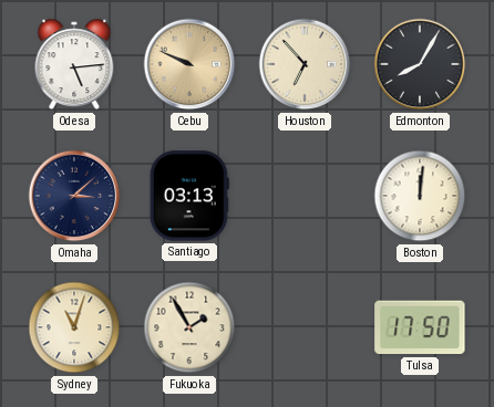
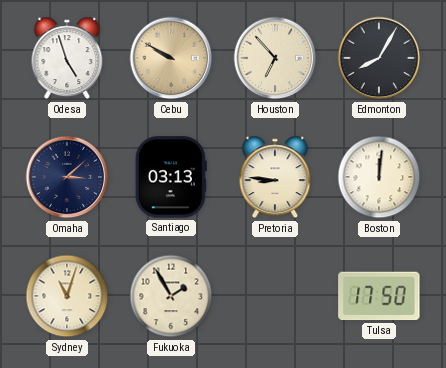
Odesa: 5:14 -> 4:57
Cebu: 9:49 -> 9:50
Pretoria: none -> 8:46
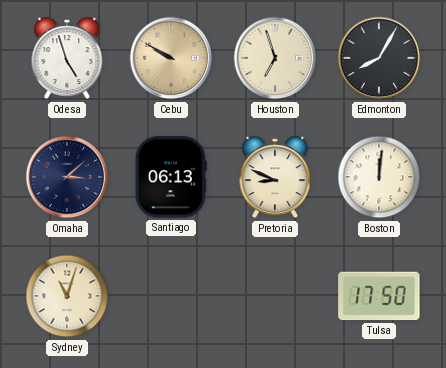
Houston: 6:53 -> 6:57
Santiago: 03:13 -> 06:13
Pretoria: 8:46 -> 8:49
Fukuoka: 1:55 -> none
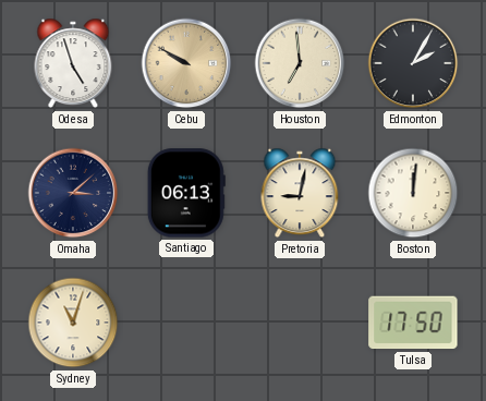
Houston: 6:57 -> 6:59
Edmonton: 8:05 -> 2:05
Pretoria: 8:49 -> 9:02
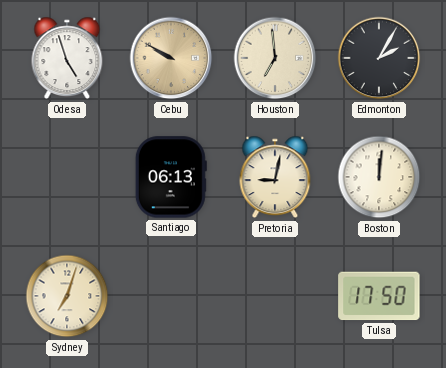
Omaha: 3:08 -> none
Sydney: 11:03 -> 7:03
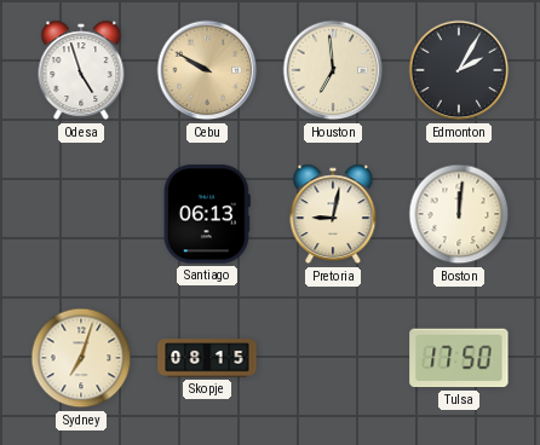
Skopje: none -> 08:15
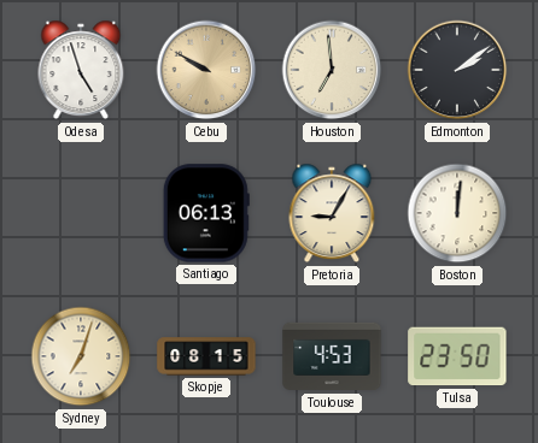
Edmonton: 2:05 -> 2:09
Pretoria: 9:02 -> 9:05
Toulouse: none -> 4:53
Tulsa: 17:50 -> 23:50
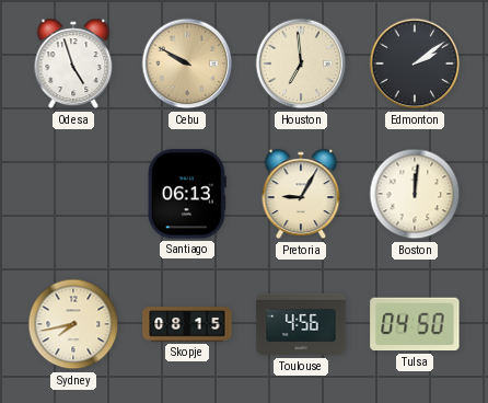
Sydney: 7:03 -> 7:43
Toulouse: 4:53 -> 4:56
Tulsa: 23:50 -> 04:50
